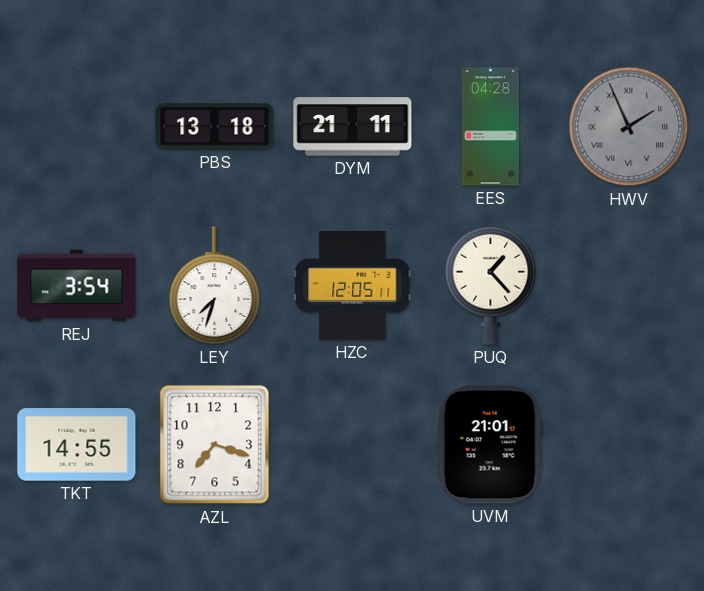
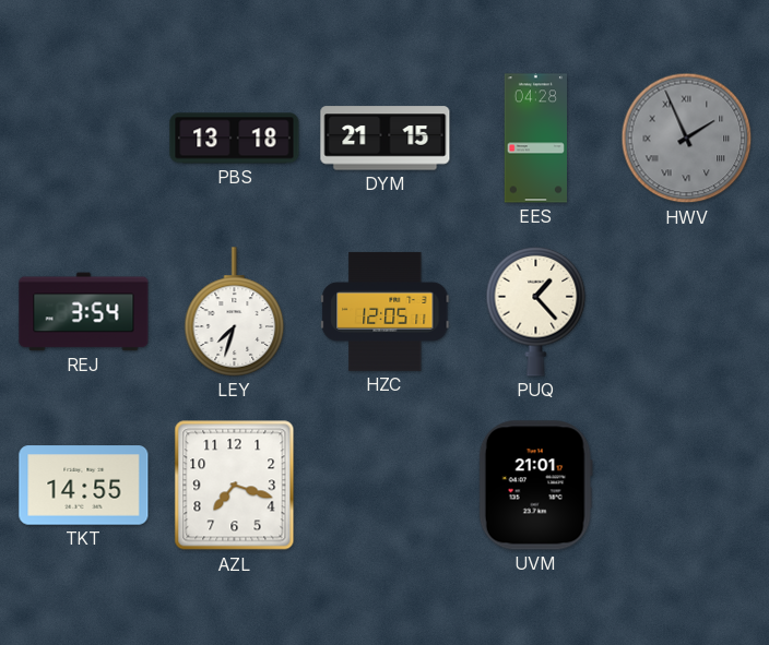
DYM: 21:11 -> 21:15
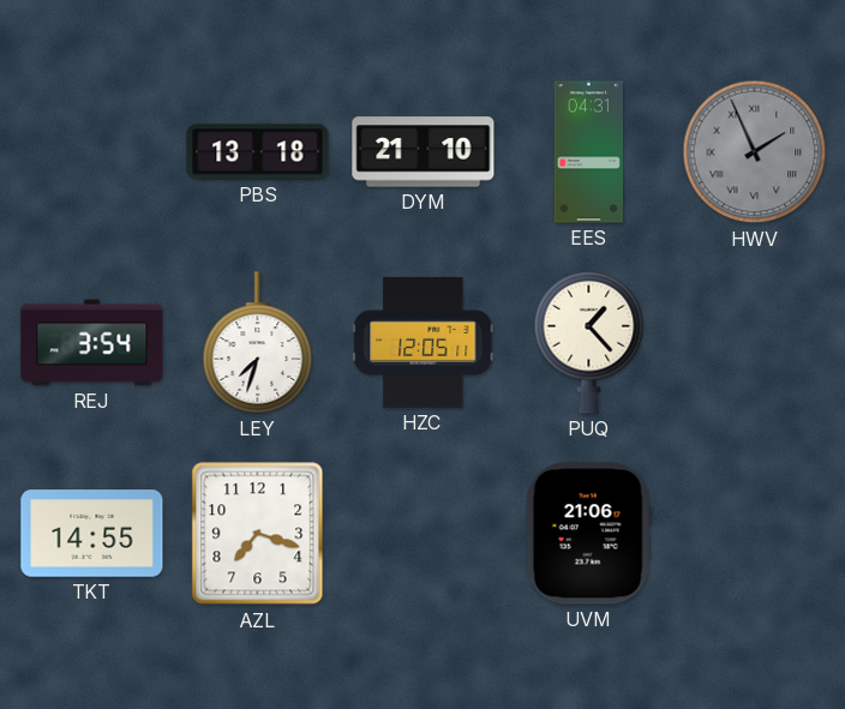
DYM: 21:15 -> 21:10
EES: 04:28 -> 04:31
UVM: 21:01 -> 21:06
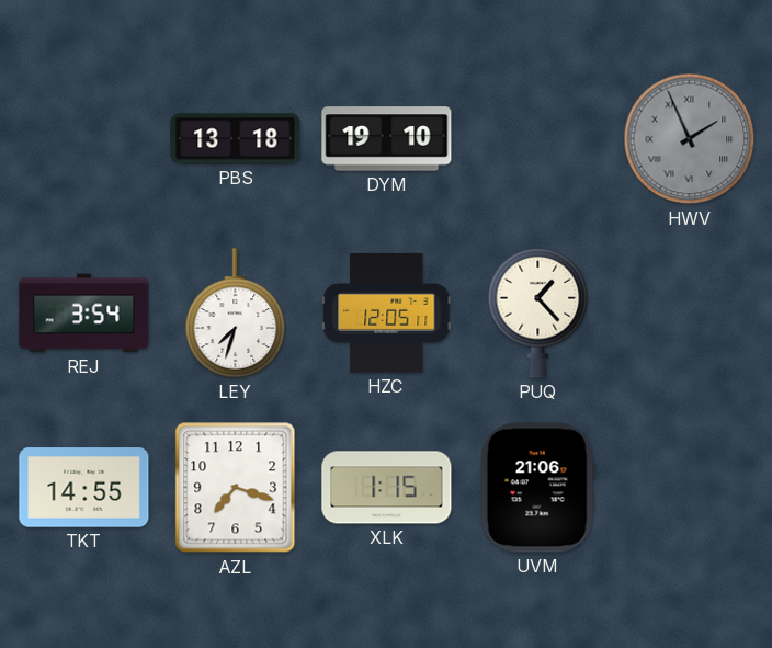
DYM: 21:10 -> 19:10
EES: 04:31 -> none
XLK: none -> 1:15
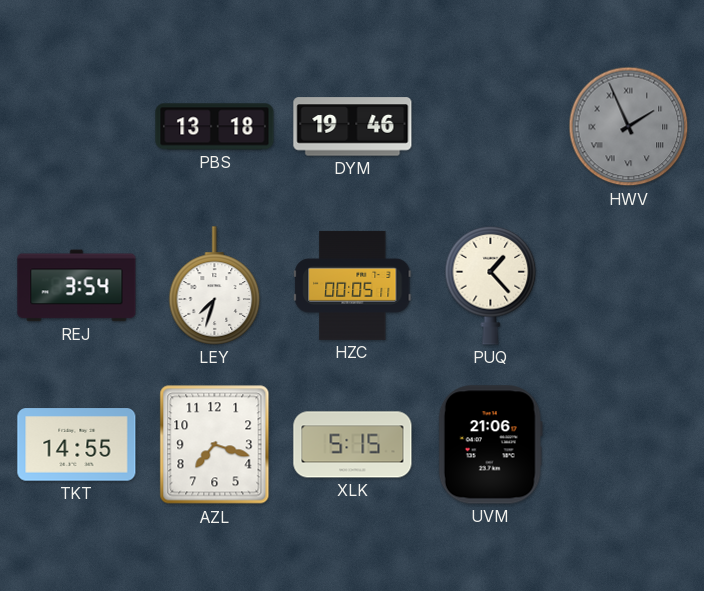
DYM: 19:10 -> 19:46
HZC: 12:05 -> 00:05
XLK: 1:15 -> 5:15
